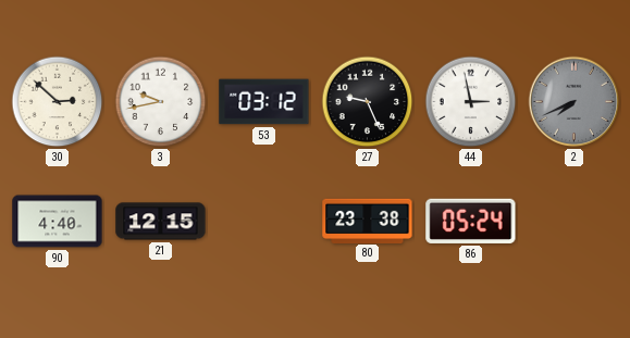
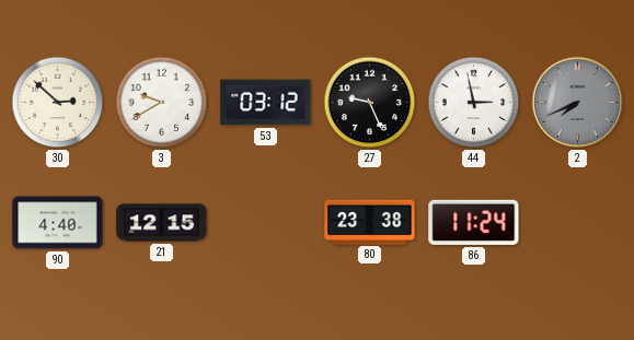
3: 9:43 -> 9:40
86: 05:24 -> 11:24
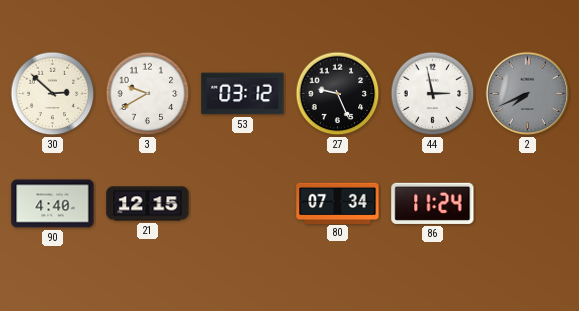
80: 23:38 -> 07:34
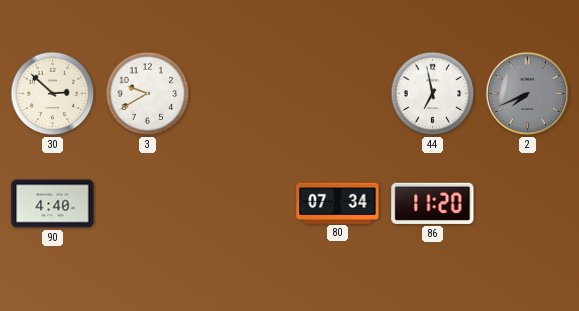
53: 03:12 -> none
27: 9:26 -> none
44: 2:58 -> 6:58
21: 12:15 -> none
86: 11:24 -> 11:20
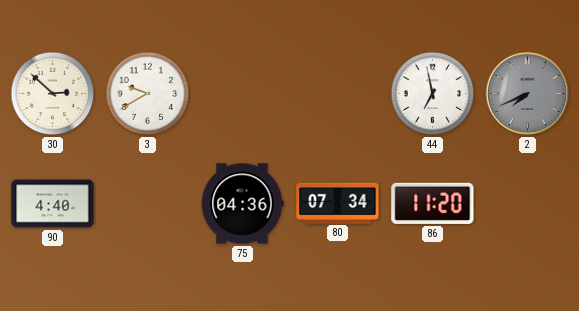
75: none -> 04:36
